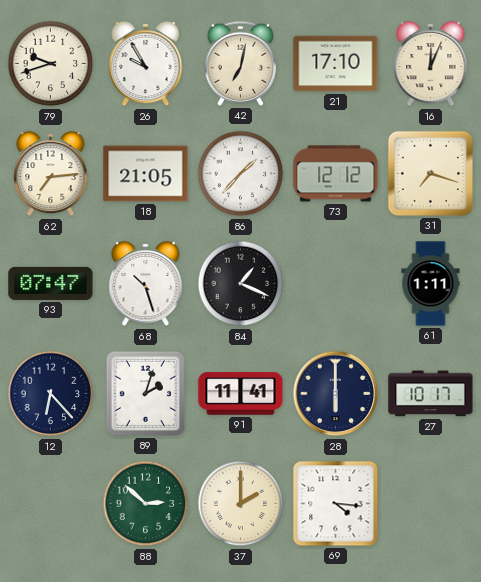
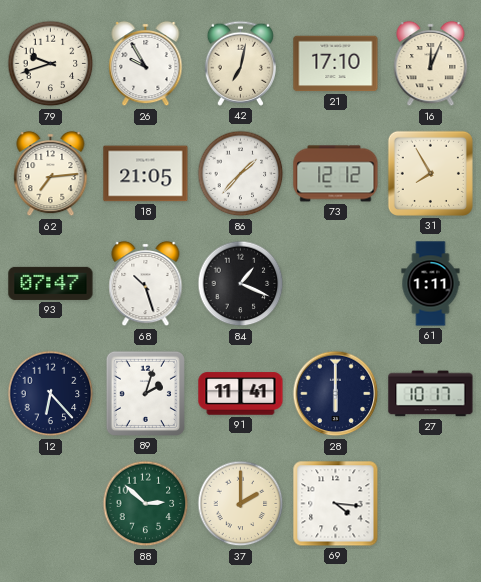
31: 7:18 -> 7:55
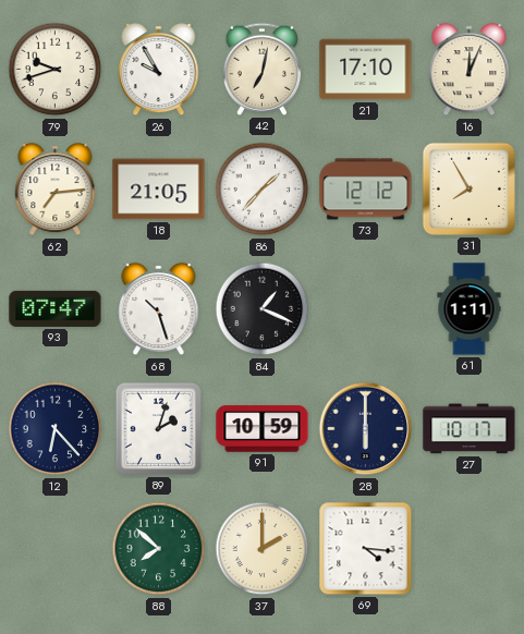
91: 11:41 -> 10:59
88: 2:52 -> 7:52
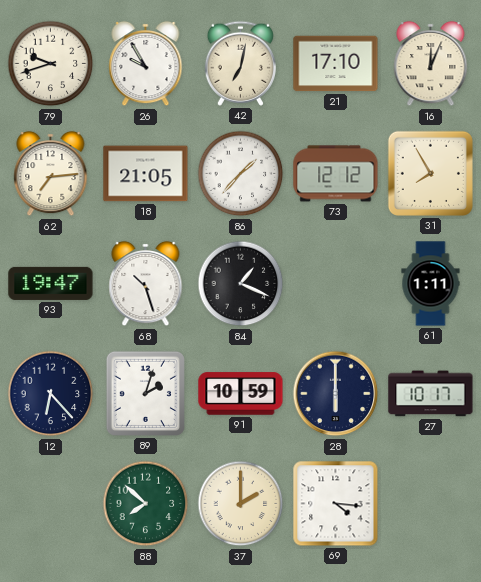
93: 07:47 -> 19:47
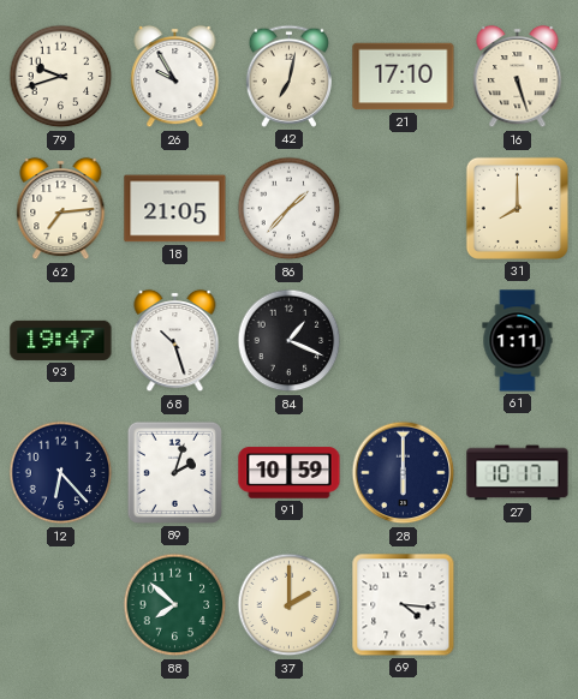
16: 12:04 -> 5:27
73: 12:12 -> none
31: 7:55 -> 8:00
